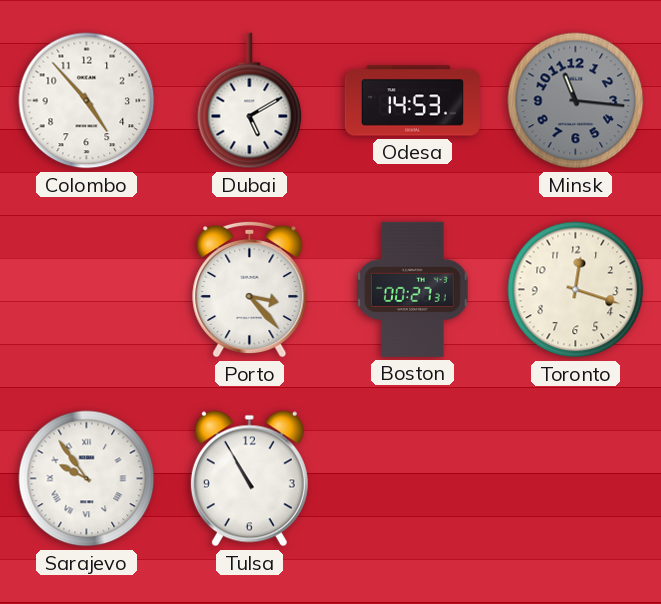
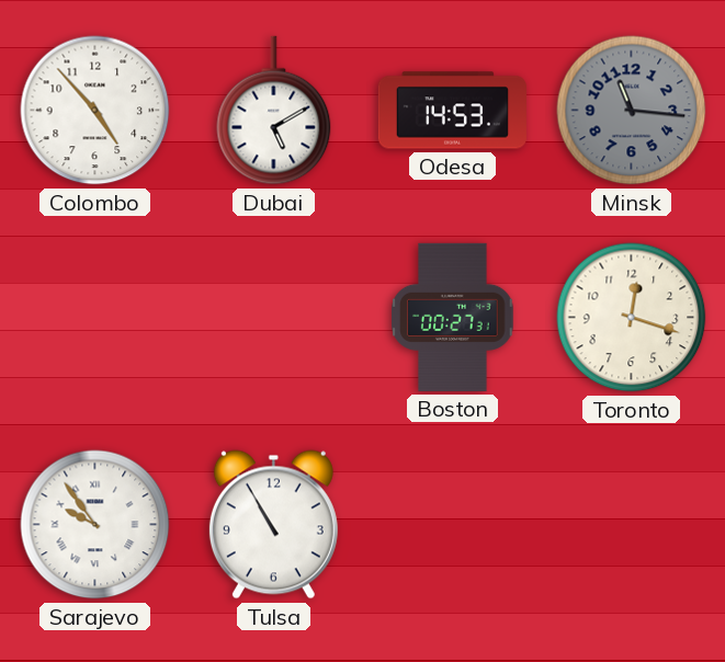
Porto: 3:23 -> none
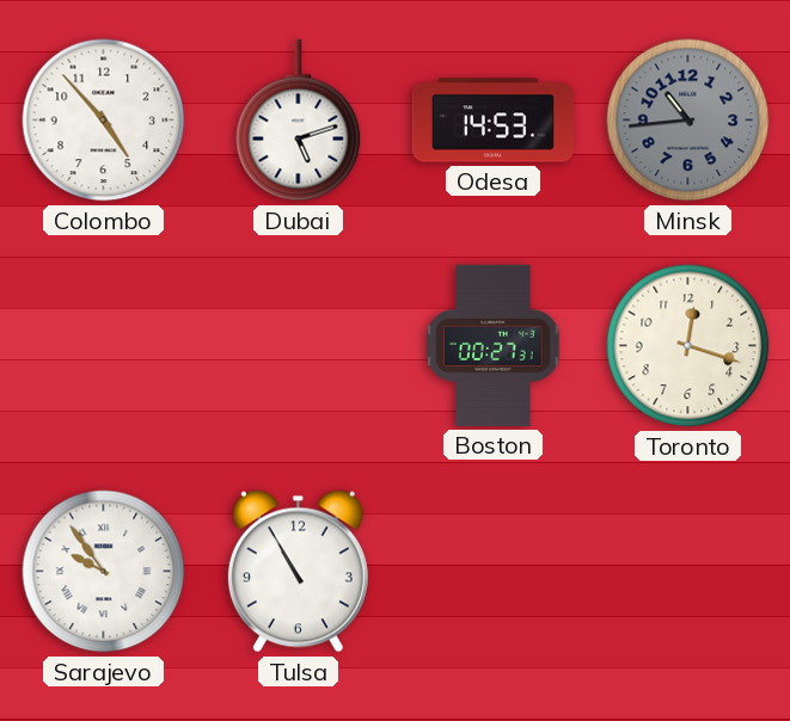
Dubai: 5:10 -> 5:12
Minsk: 11:16 -> 10:44
